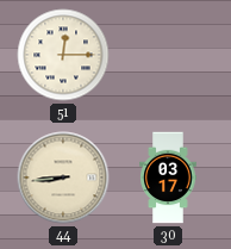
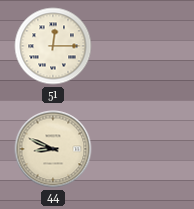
44: 8:44 -> 8:49
30: 03:17 -> none
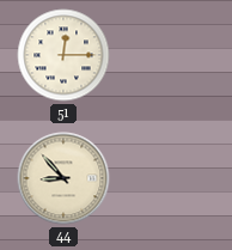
44: 8:49 -> 8:53
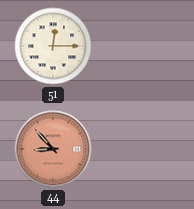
44 dial: cream -> salmon
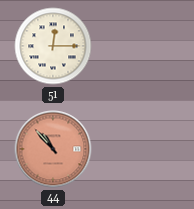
44: 8:53 -> 10:53
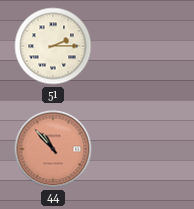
51: 12:15 -> 2:15
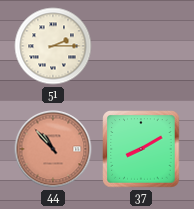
37: none -> 8:10
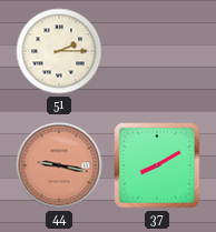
44: 10:53 -> 9:17
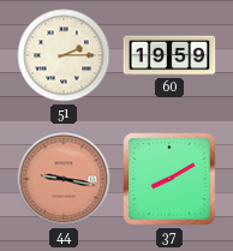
60: none -> 19:59
